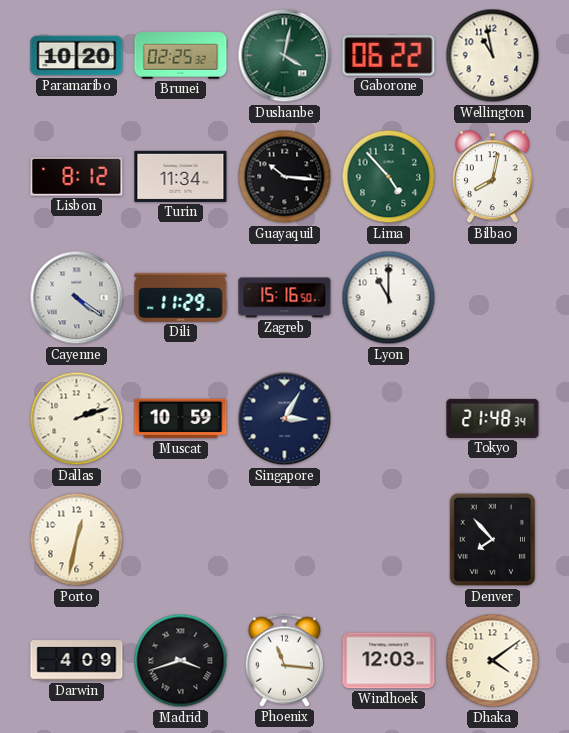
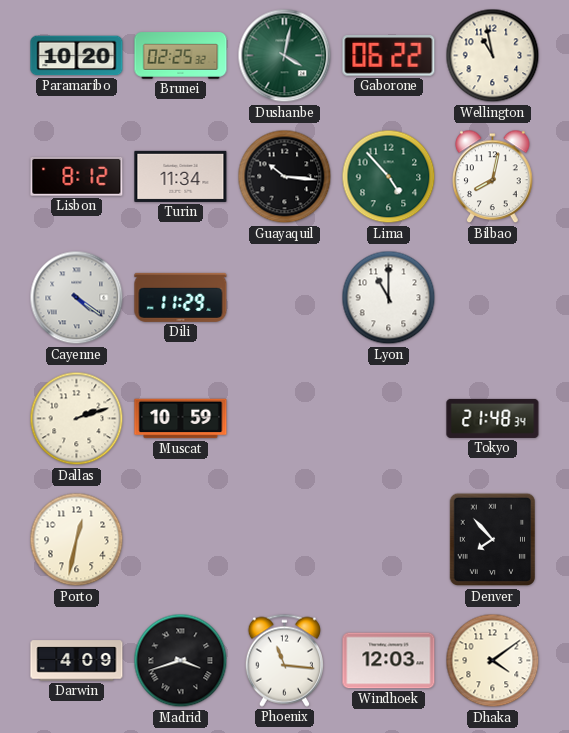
Zagreb: 15:16 -> none
Singapore: 3:05 -> none
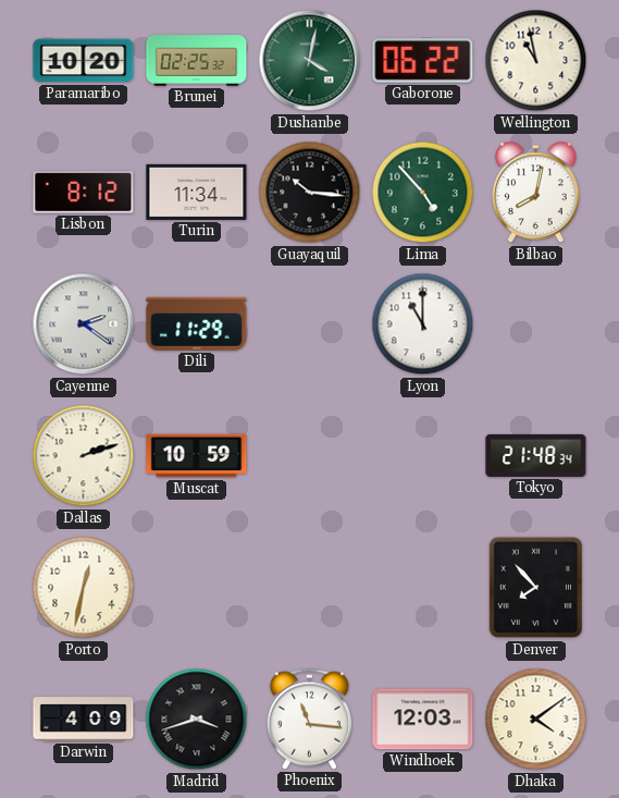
Cayenne: 4:21 -> 2:21
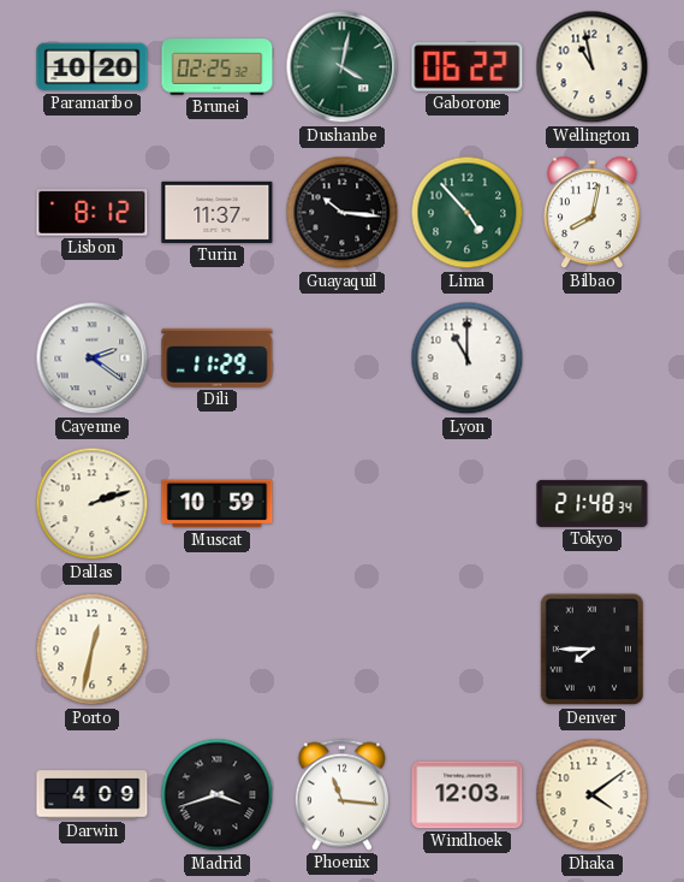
Turin: 11:34 -> 11:37
Denver: 7:53 -> 7:45
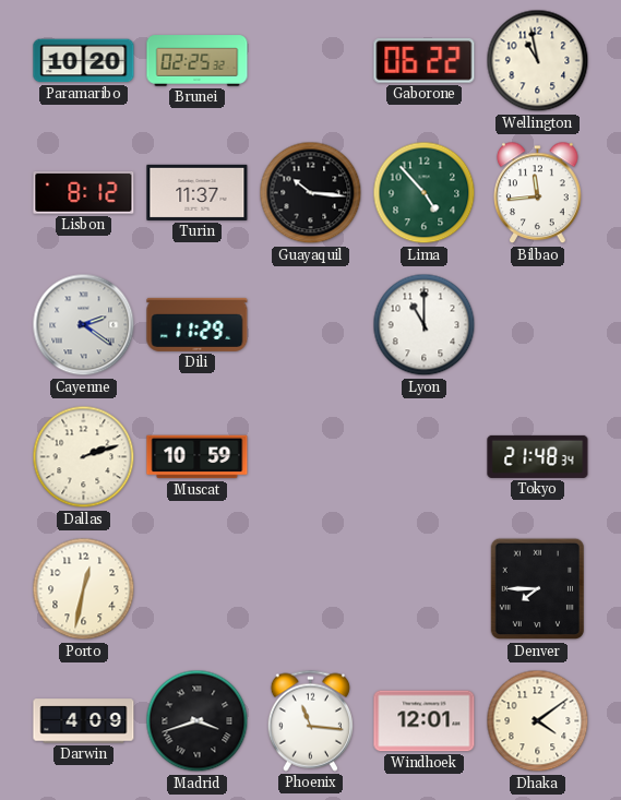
Dushanbe: 4:02 -> none
Bilbao: 8:02 -> 11:44
Windhoek: 12:03 -> 12:01
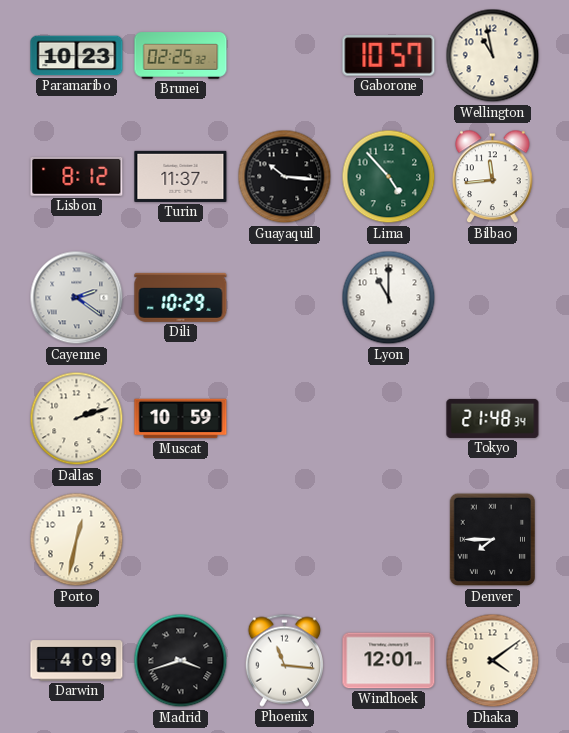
Paramaribo: 10:20 -> 10:23
Gaborone: 06:22 -> 10:57
Dili: 11:29 -> 10:29
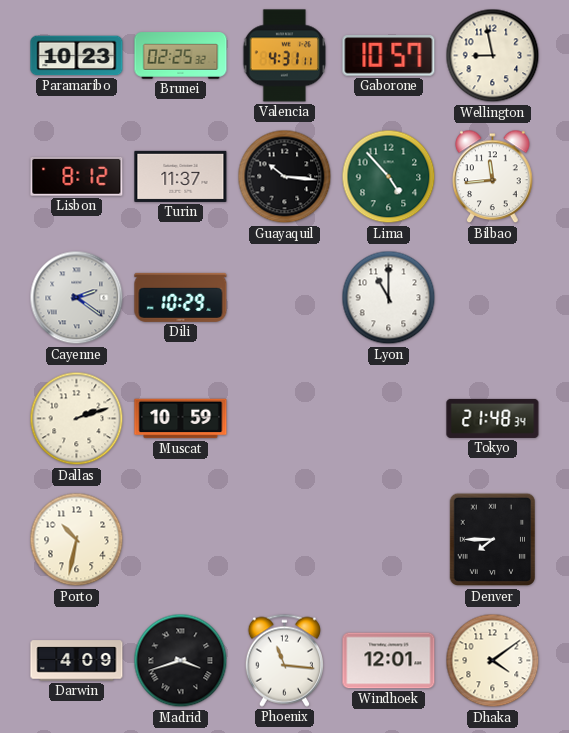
Valencia: none -> 4:31
Wellington: 10:58 -> 8:58
Porto: 12:32 -> 10:32
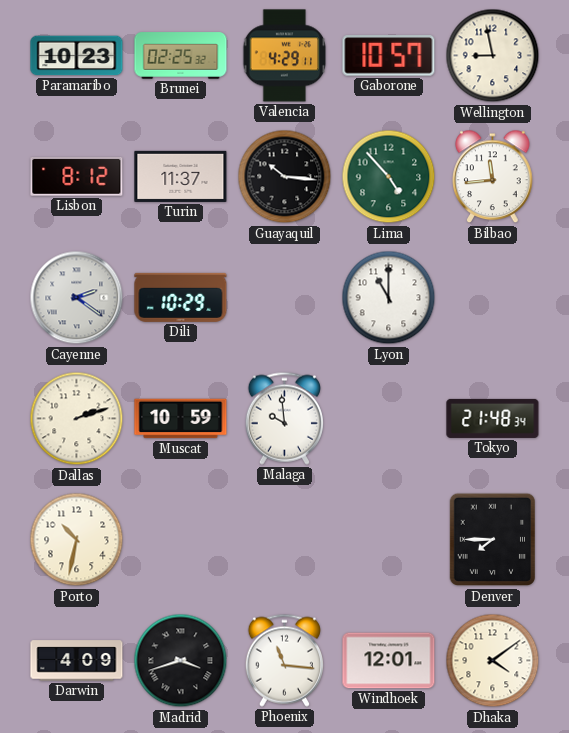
Valencia: 4:31 -> 4:29
Malaga: none -> 9:59
